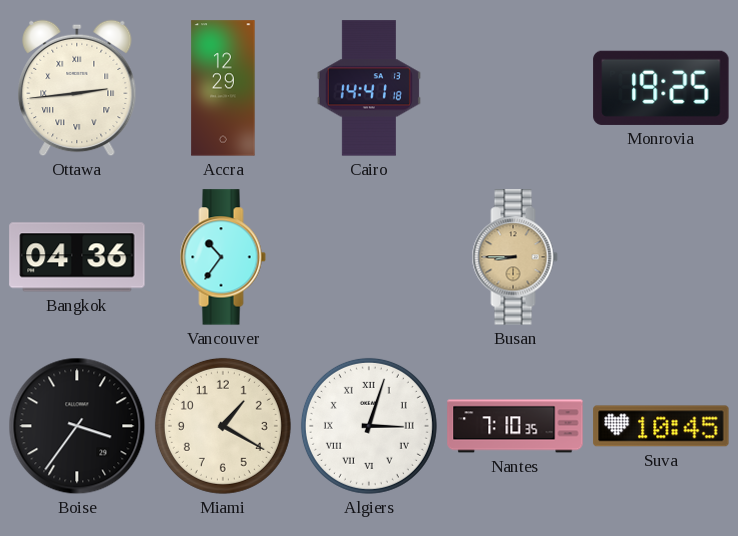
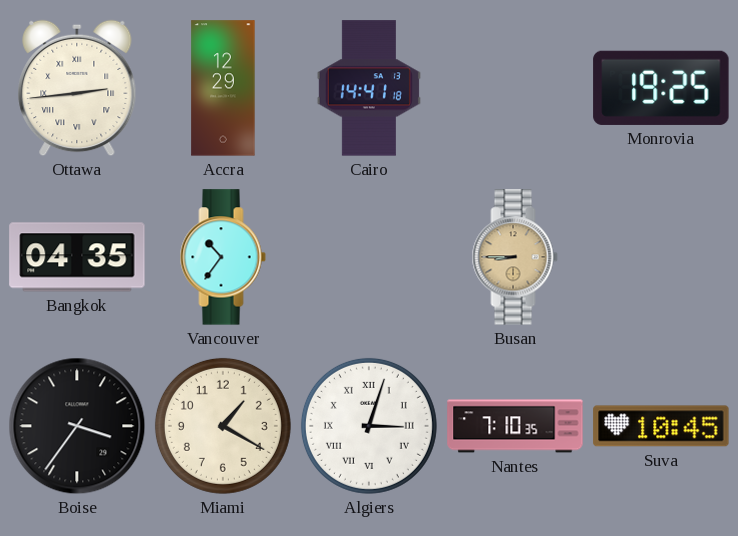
Bangkok: 04:36 -> 04:35
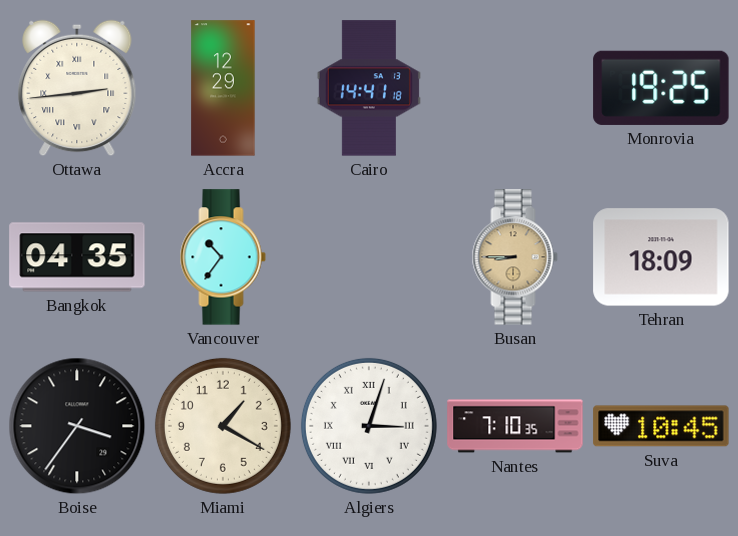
Tehran: none -> 18:09
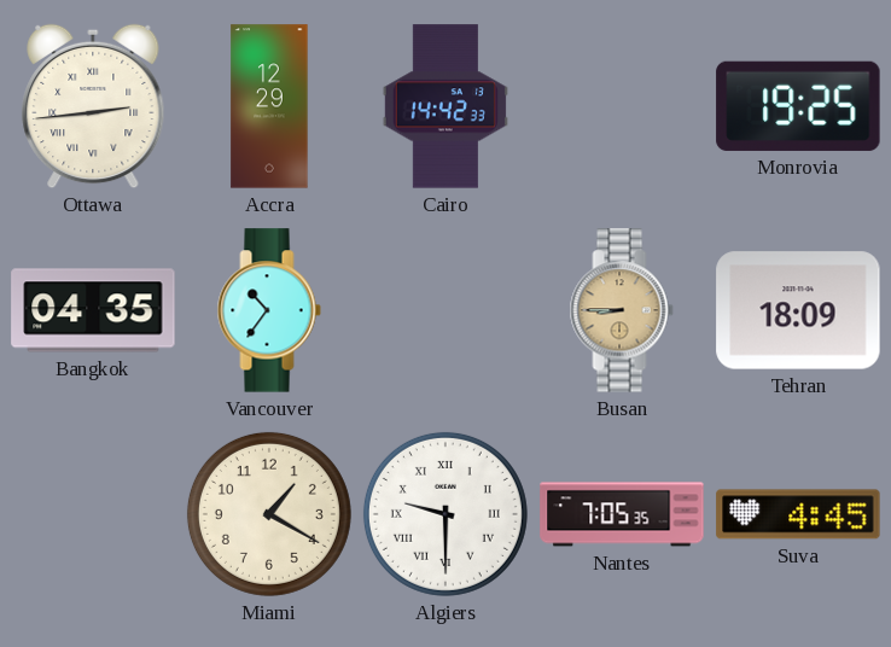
Cairo: 14:41 -> 14:42
Boise: 3:36 -> none
Algiers: 3:03 -> 9:30
Nantes: 7:10 -> 7:05
Suva: 10:45 -> 4:45
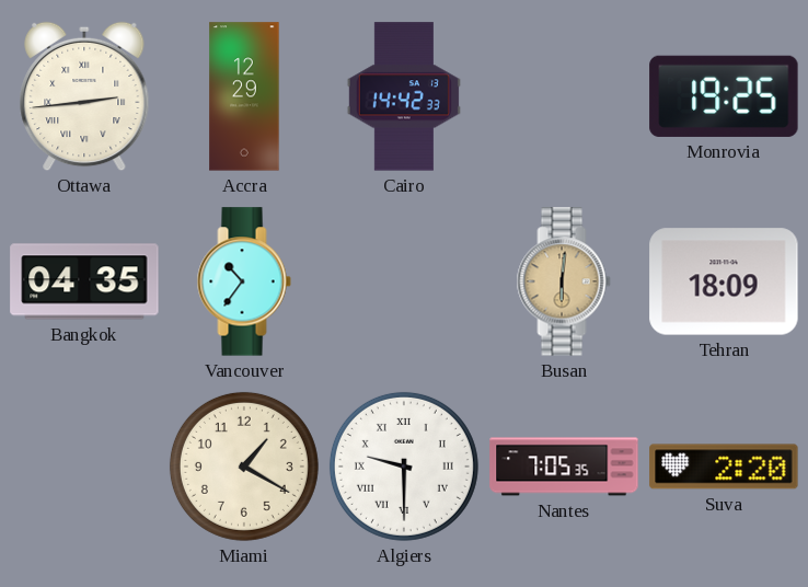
Busan: 8:45 -> 6:01
Suva: 4:45 -> 2:20
